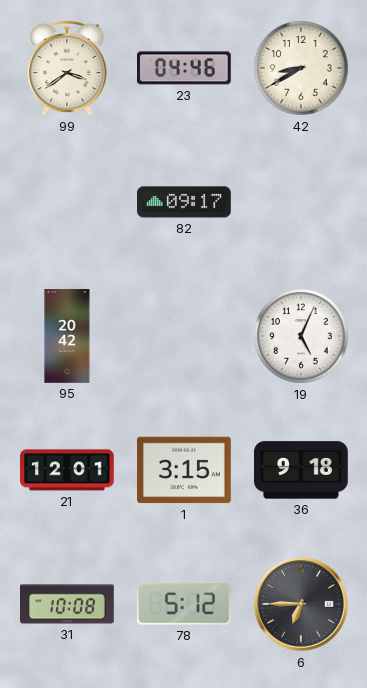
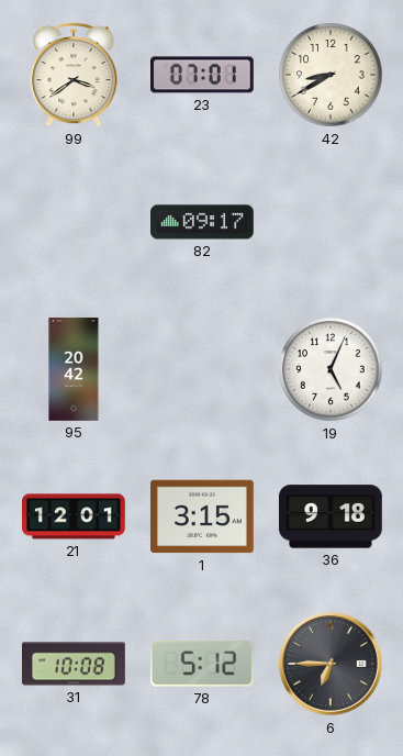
23: 04:46 -> 07:01
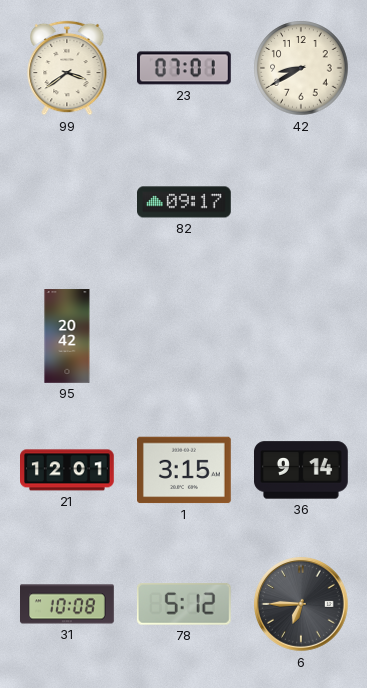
19: 5:04 -> none
36: 9:18 -> 9:14
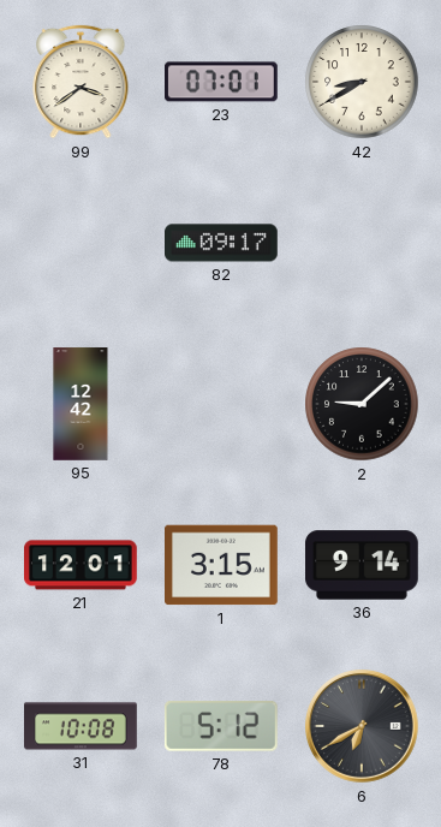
95: 20:42 -> 12:42
2: none -> 9:08
6: 6:45 -> 6:40
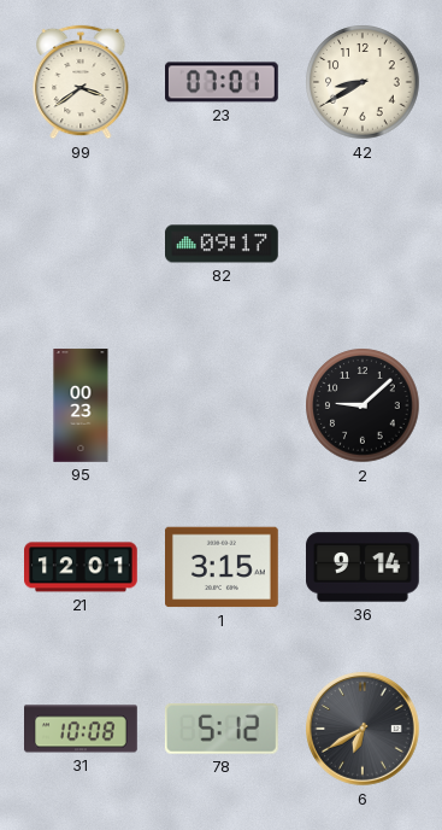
95: 12:42 -> 00:23
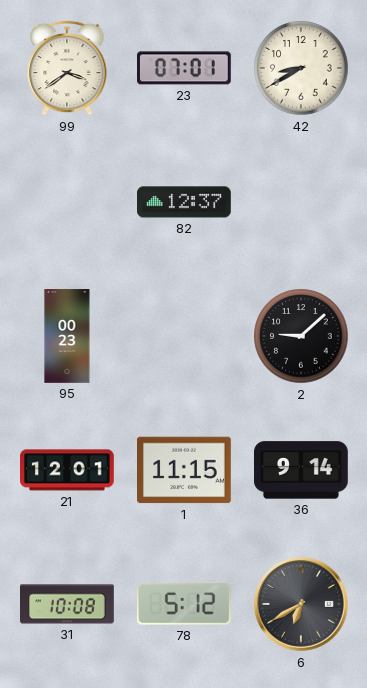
82: 09:17 -> 12:37
1: 3:15 -> 11:15
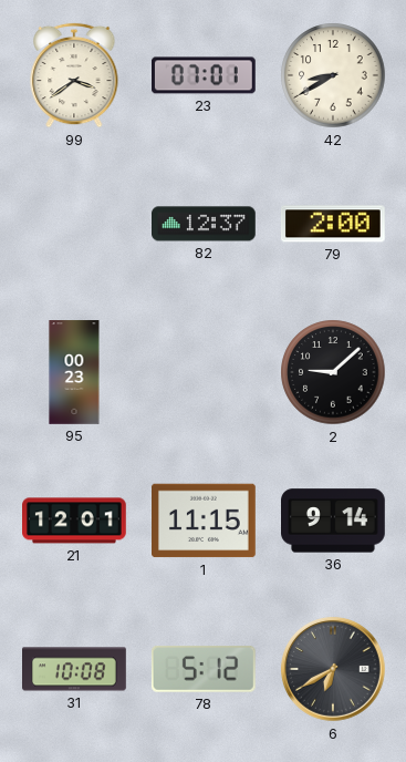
79: none -> 2:00
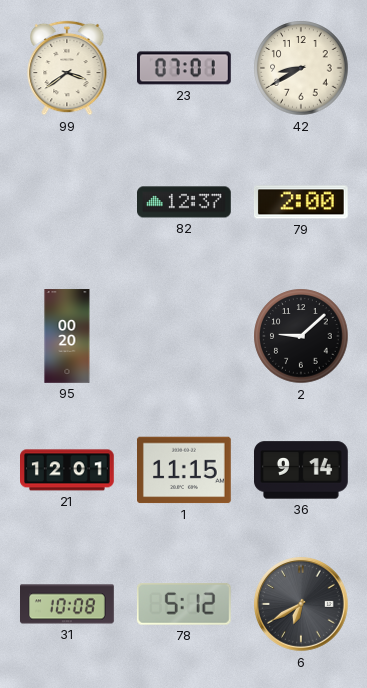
95: 00:23 -> 00:20
